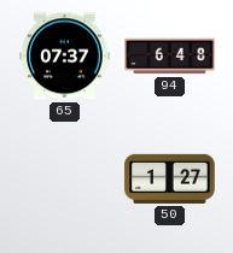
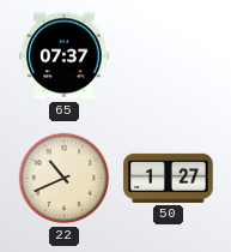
94: 6:48 -> none
22: none -> 10:41
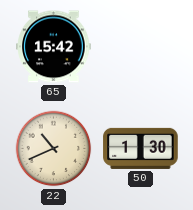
65: 07:37 -> 15:42
50: 1:27 -> 1:30
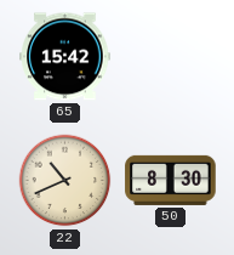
50: 1:30 -> 8:30
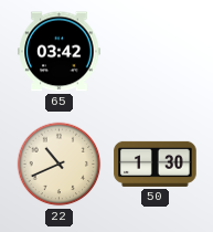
65: 15:42 -> 03:42
50: 8:30 -> 1:30
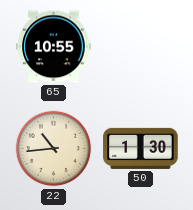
65: 03:42 -> 10:55
22: 10:41 -> 10:44
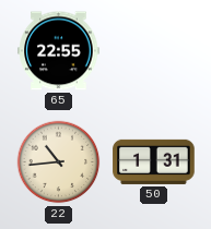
65: 10:55 -> 22:55
50: 1:30 -> 1:31
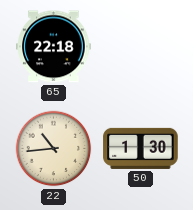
65: 22:55 -> 22:18
50: 1:31 -> 1:30
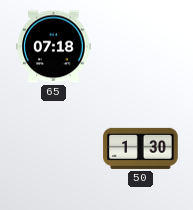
65: 22:18 -> 07:18
22: 10:44 -> none
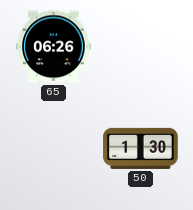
65: 07:18 -> 06:26
